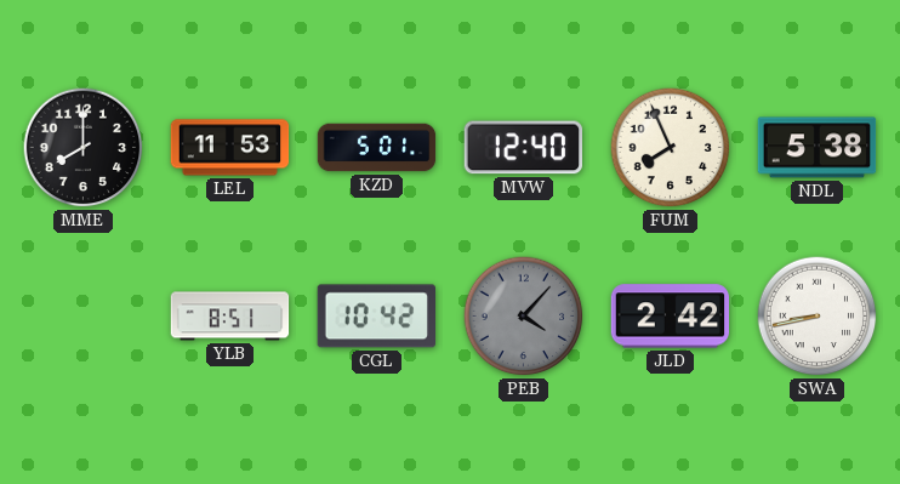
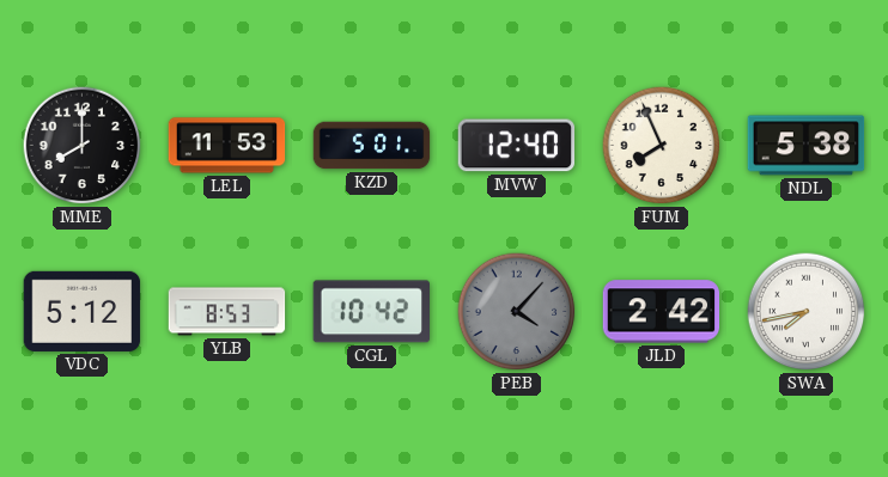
VDC: none -> 5:12
YLB: 8:51 -> 8:53
SWA: 8:43 -> 7:43
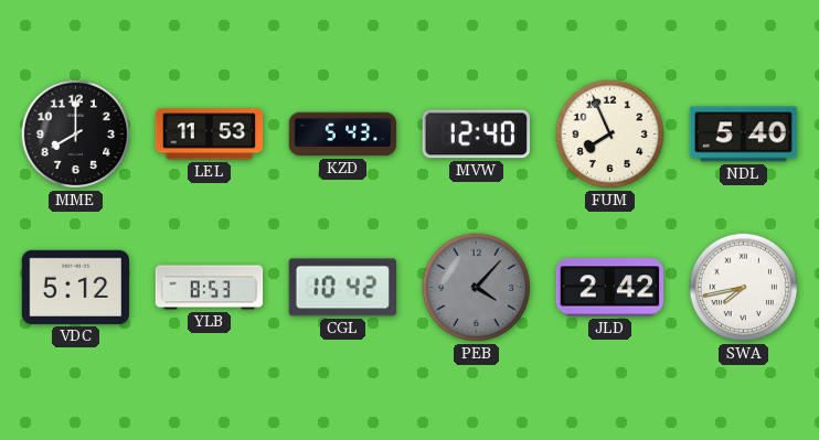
KZD: 5:01 -> 5:43
NDL: 5:38 -> 5:40
